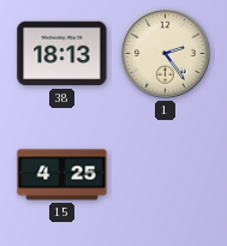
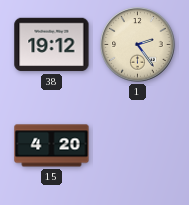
38: 18:13 -> 19:12
15: 4:25 -> 4:20
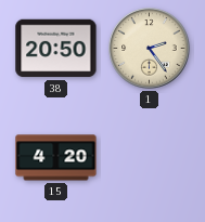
38: 19:12 -> 20:50
